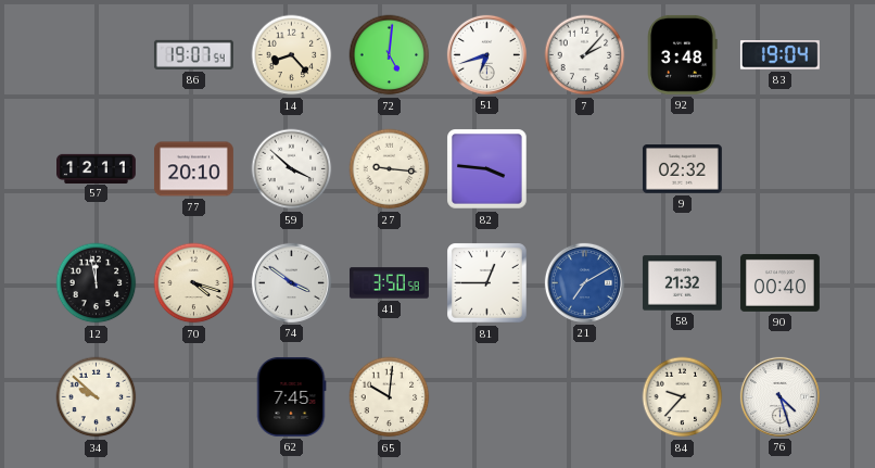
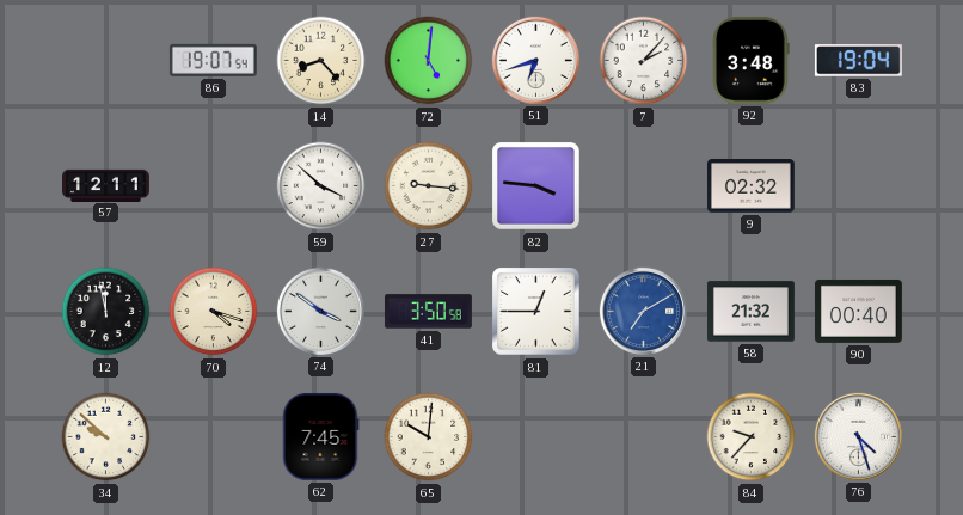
77: 20:10 -> none
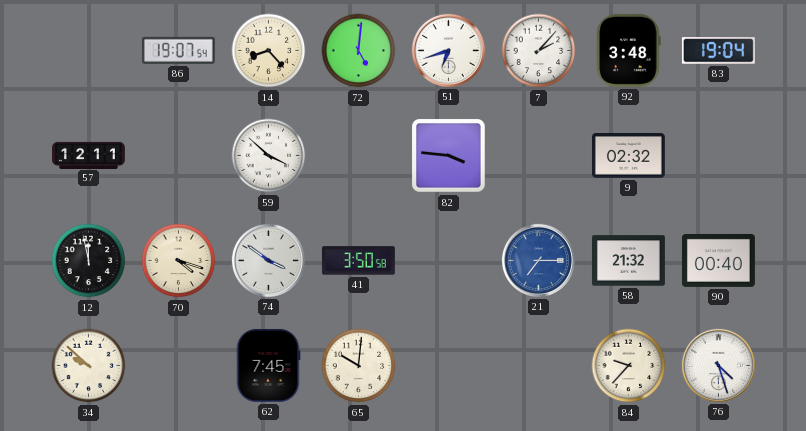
27: 9:16 -> none
81: 12:45 -> none
21: 7:10 -> 7:15
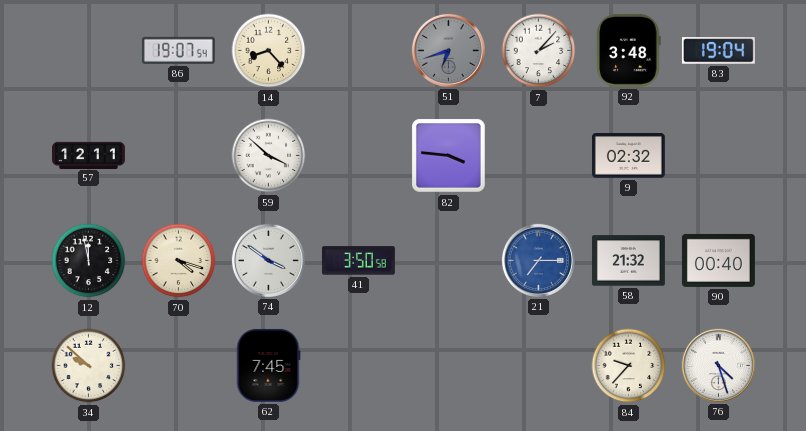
72: 5:01 -> none
51 dial: white -> grey
65: 10:01 -> none
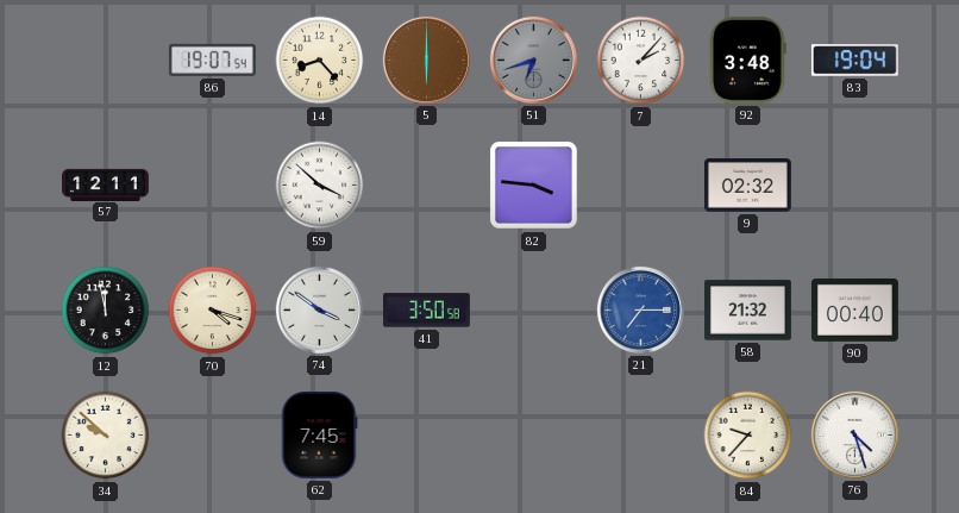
5: none -> 6:00
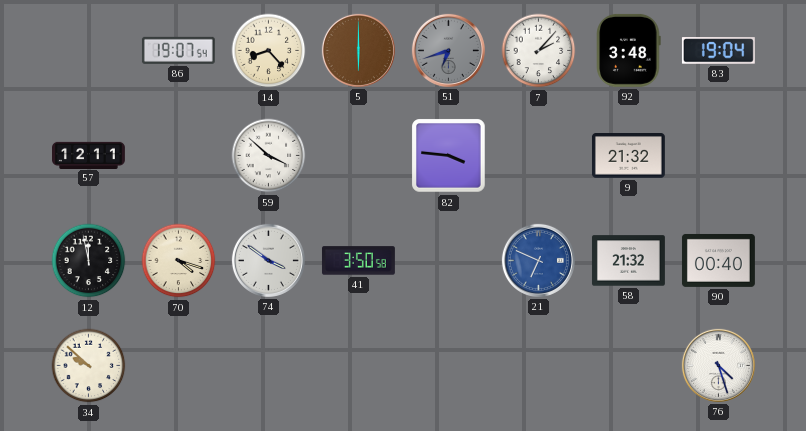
9: 02:32 -> 21:32
21: 7:15 -> 6:49
62: 7:45 -> none
84: 9:37 -> none
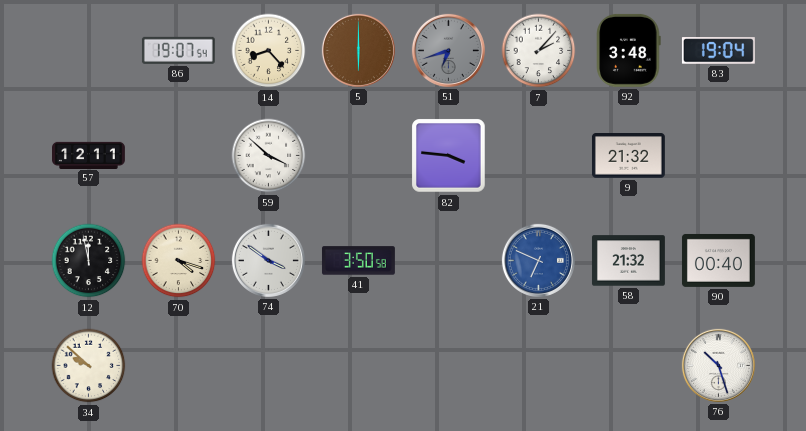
76: 4:27 -> 10:27
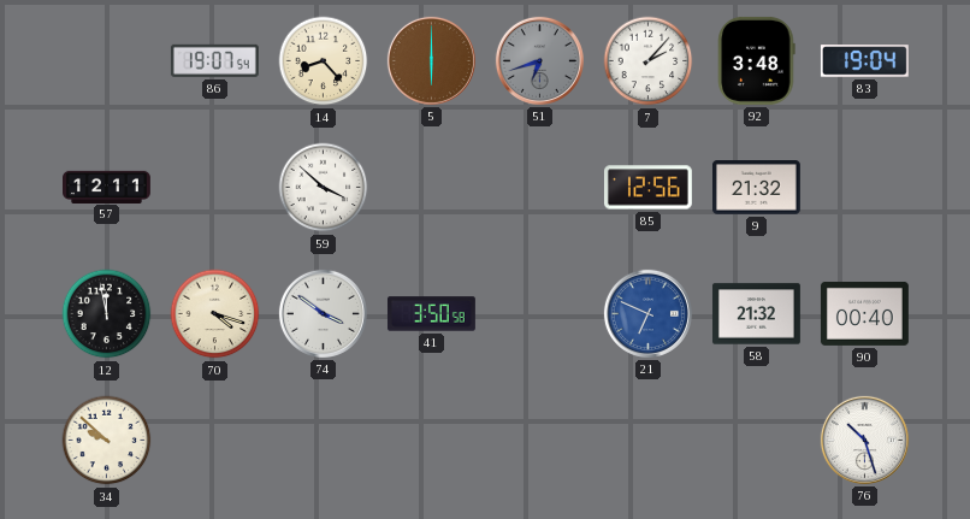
82: 3:46 -> none
85: none -> 12:56
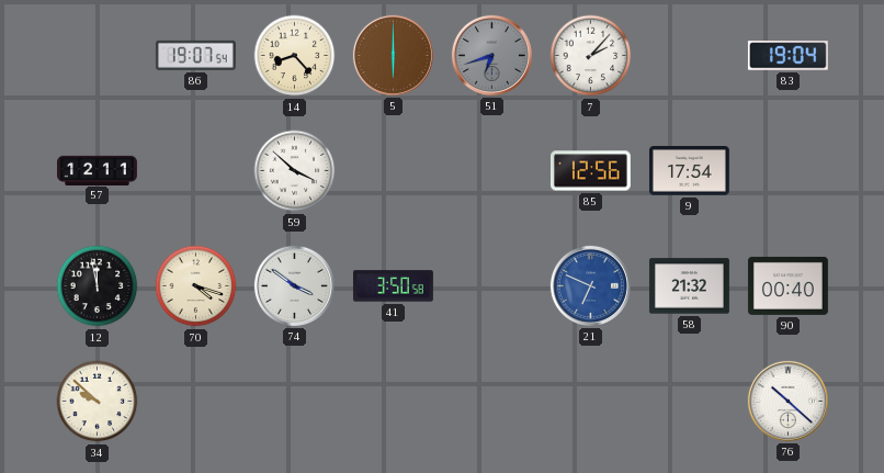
92: 3:48 -> none
9: 21:32 -> 17:54
76: 10:27 -> 10:22
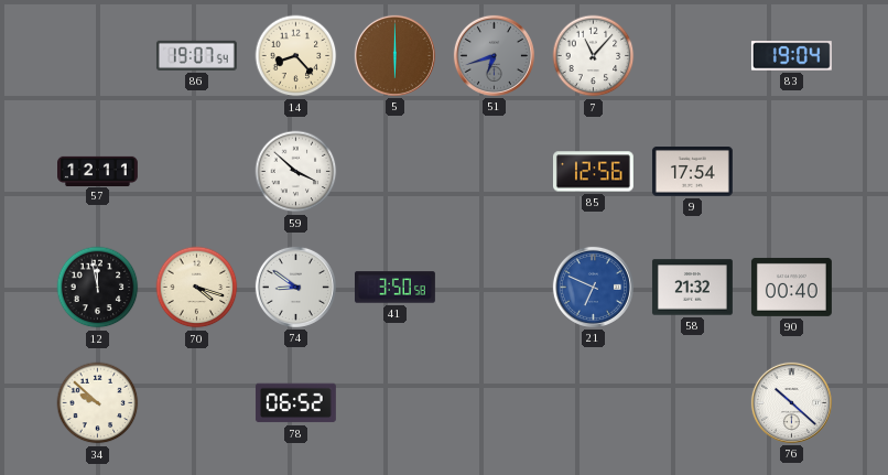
7: 2:07 -> 11:07
74: 3:51 -> 8:51
78: none -> 06:52
